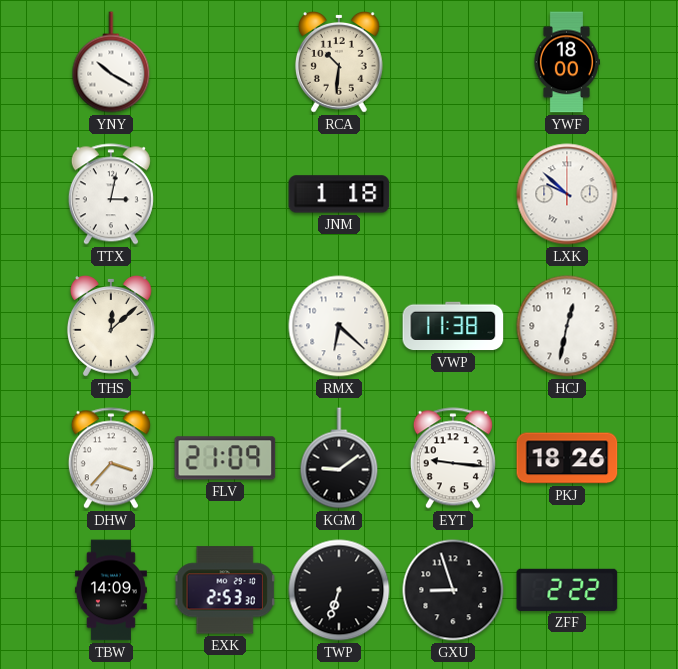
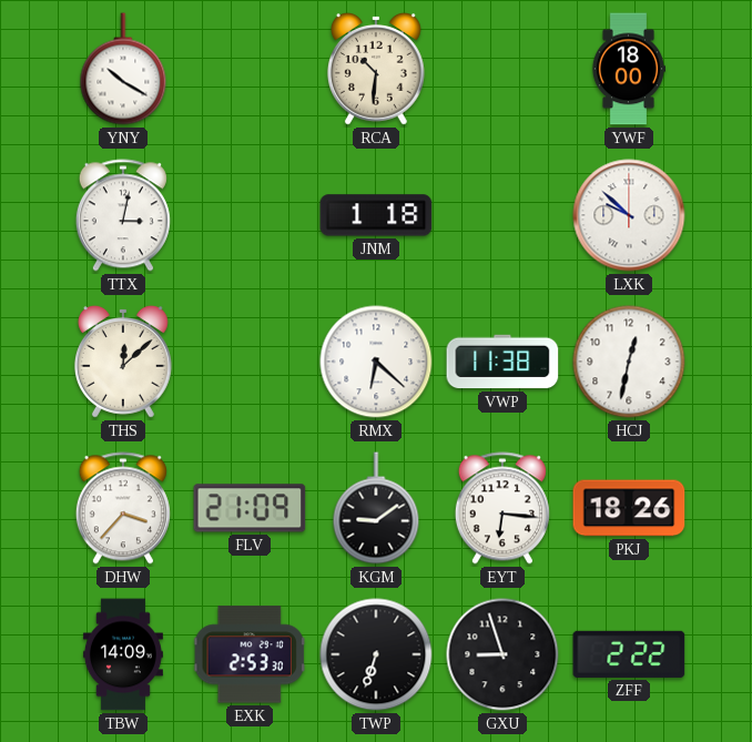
EYT: 9:16 -> 6:16
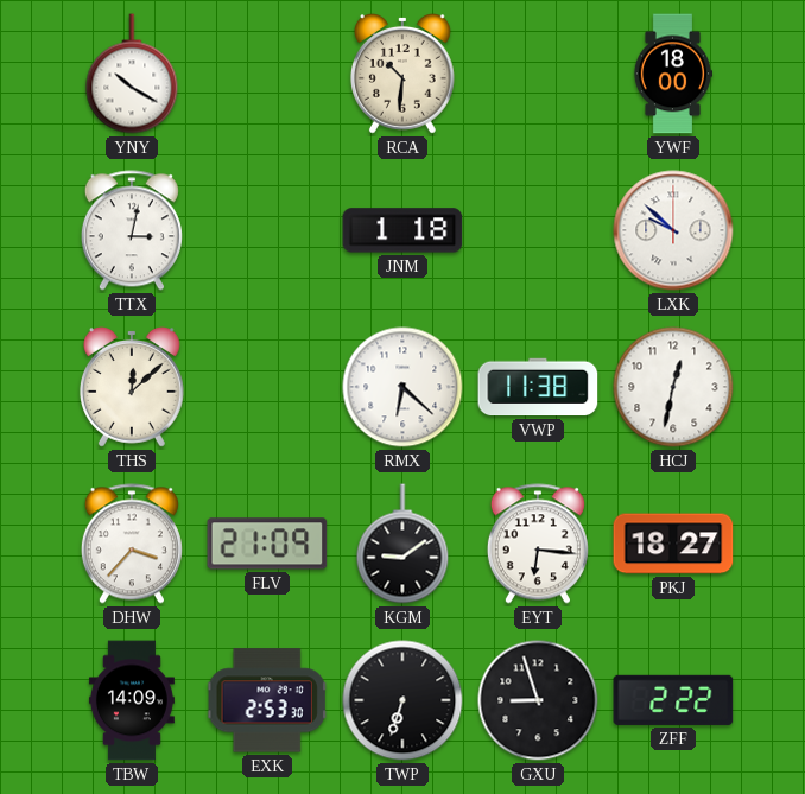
PKJ: 18:26 -> 18:27
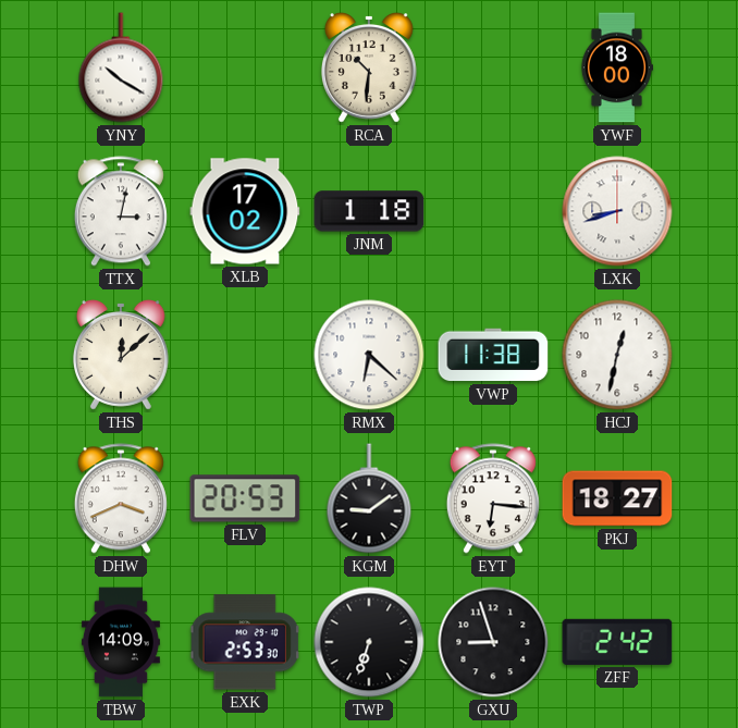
XLB: none -> 17:02
LXK: 9:52 -> 8:42
DHW: 3:37 -> 3:41
FLV: 21:09 -> 20:53
ZFF: 2:22 -> 2:42
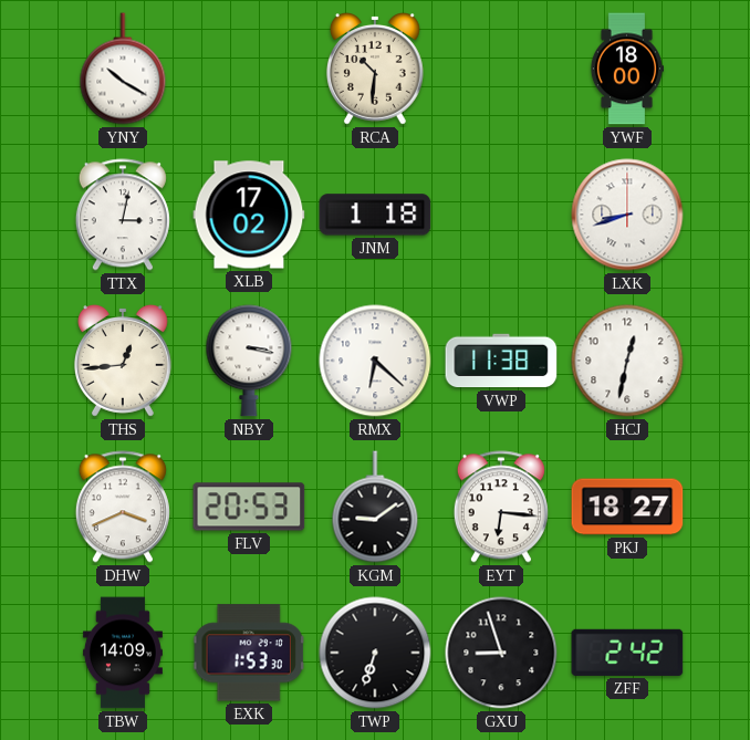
THS: 12:08 -> 12:44
NBY: none -> 3:17
EXK: 2:53 -> 1:53
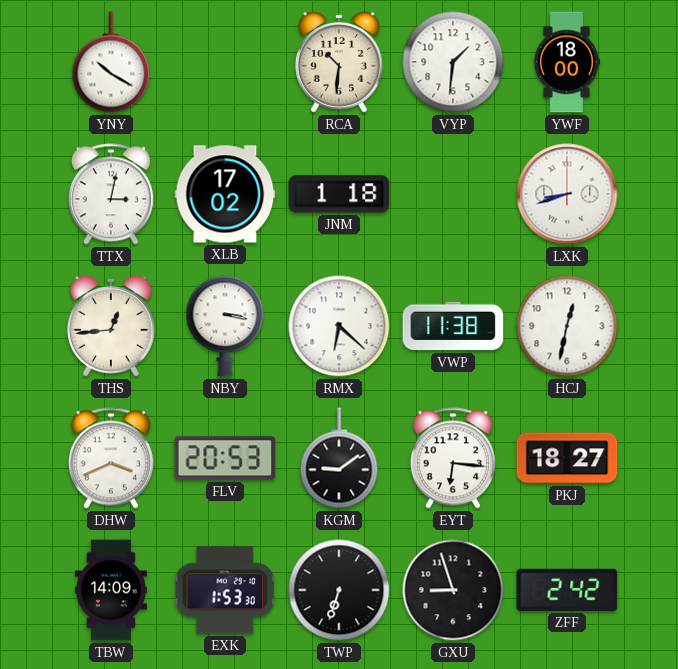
VYP: none -> 1:31
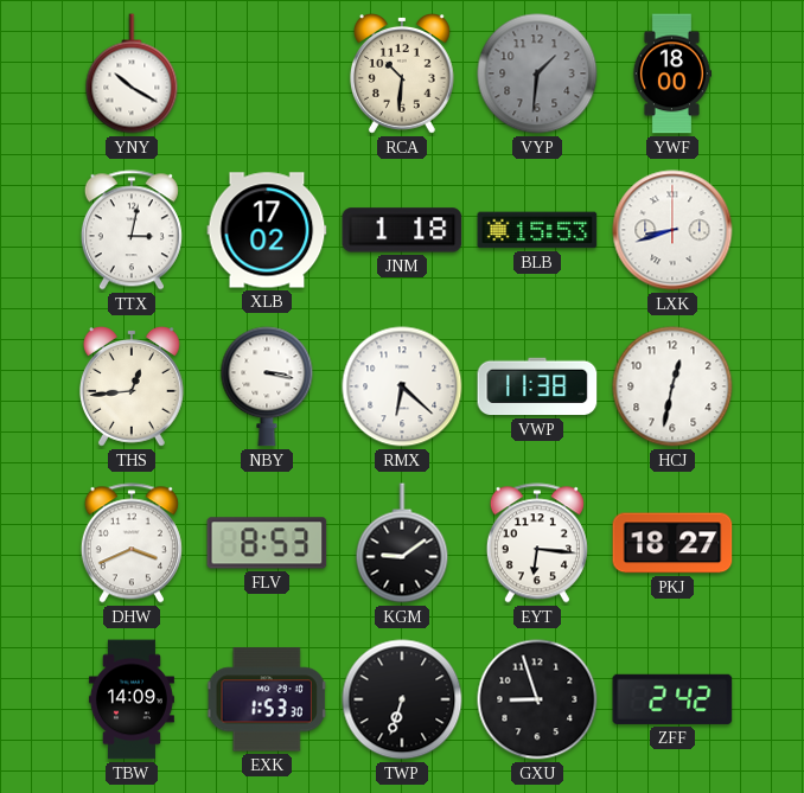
VYP dial: white -> grey
BLB: none -> 15:53
FLV: 20:53 -> 8:53
